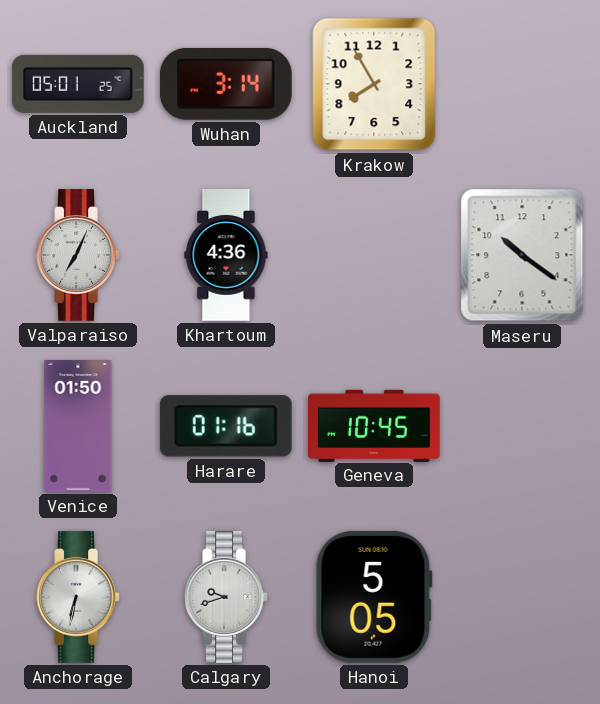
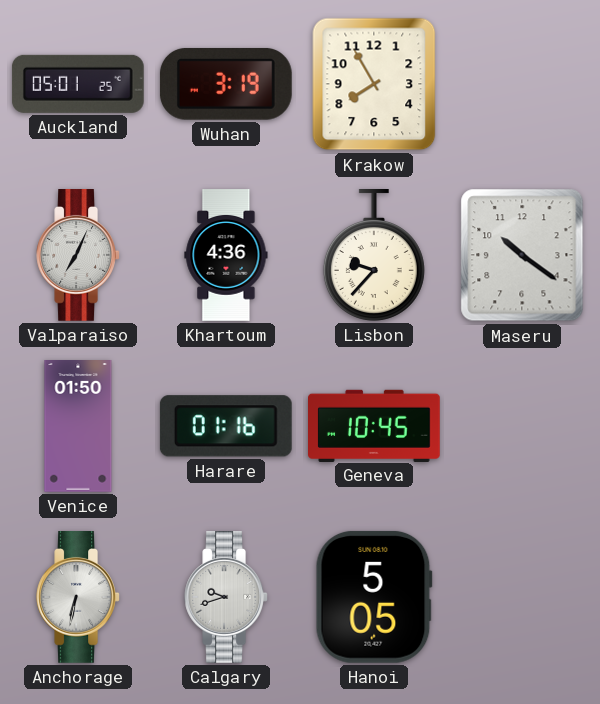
Wuhan: 3:14 -> 3:19
Lisbon: none -> 9:37
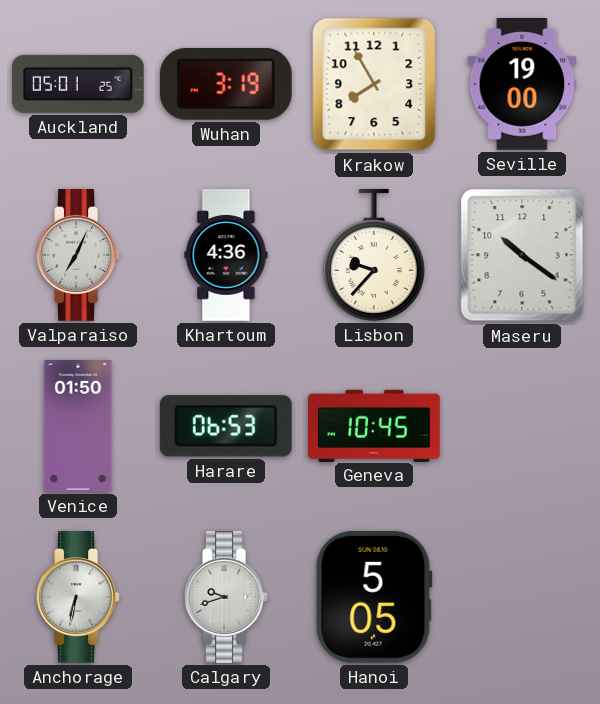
Seville: none -> 19:00
Harare: 01:16 -> 06:53
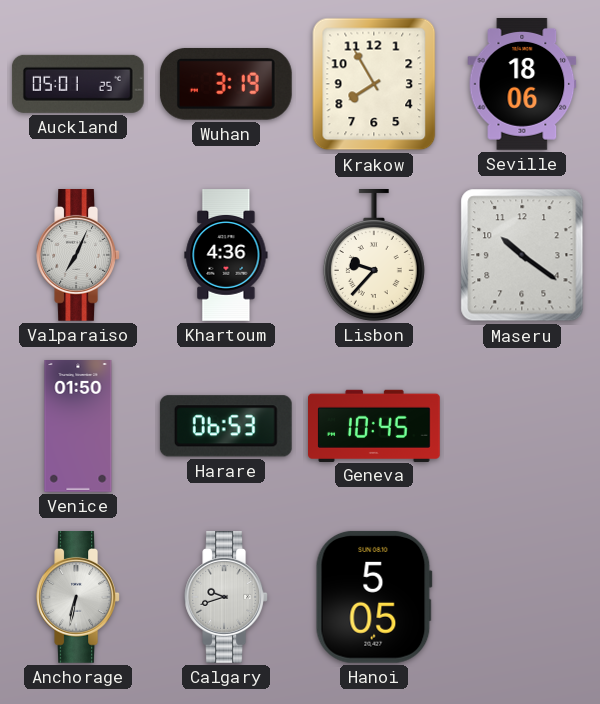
Seville: 19:00 -> 18:06
